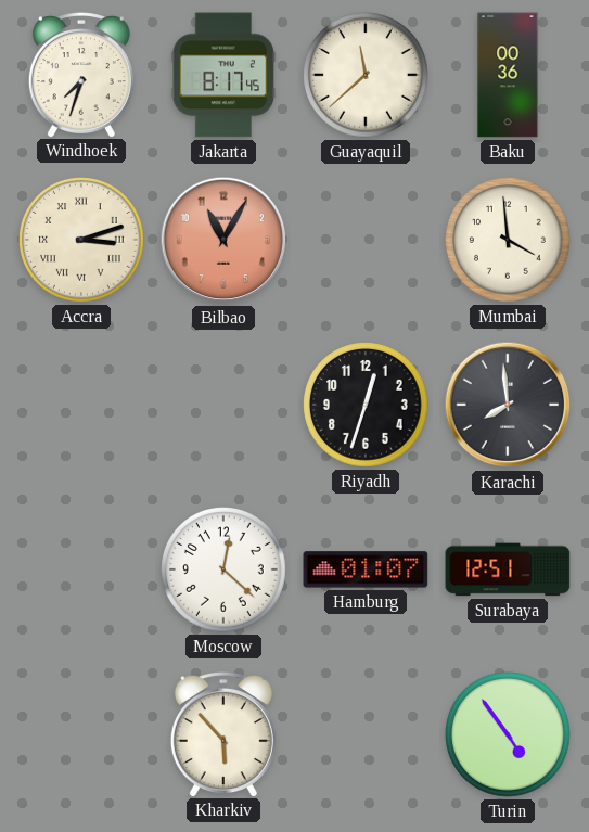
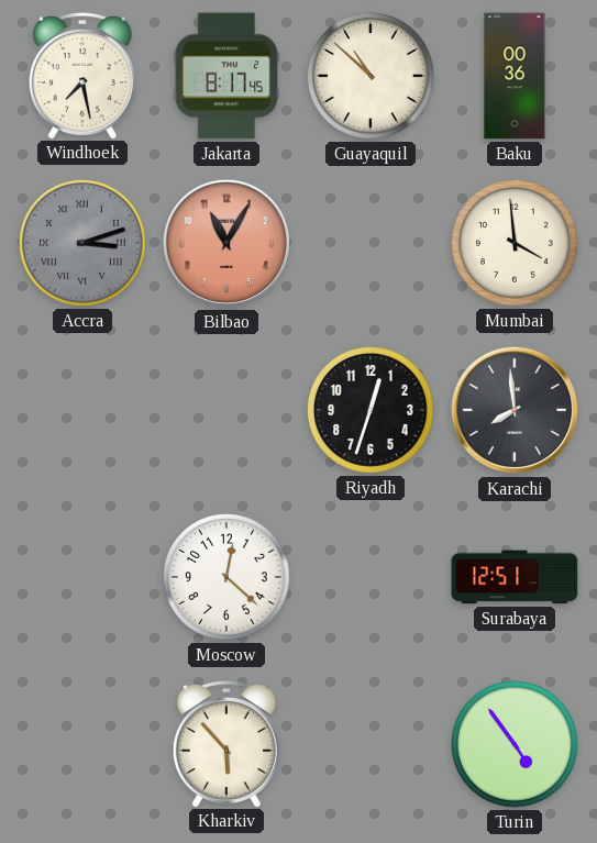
Windhoek: 7:33 -> 7:28
Guayaquil: 11:38 -> 10:52
Accra dial: cream -> grey
Hamburg: 01:07 -> none
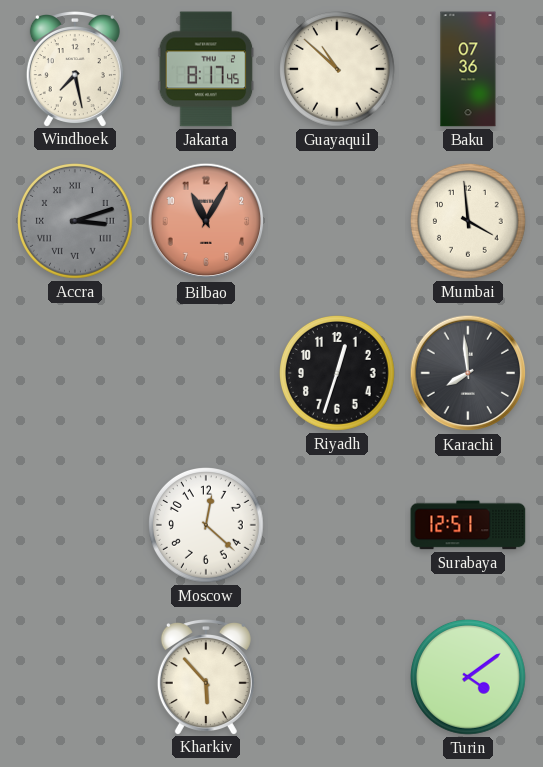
Baku: 00:36 -> 07:36
Turin: 4:54 -> 4:09
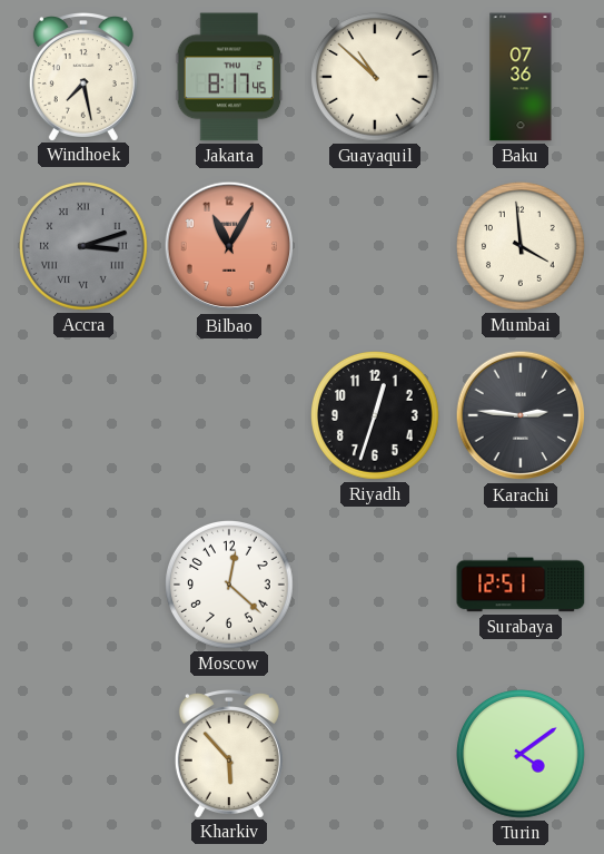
Karachi: 7:59 -> 2:46
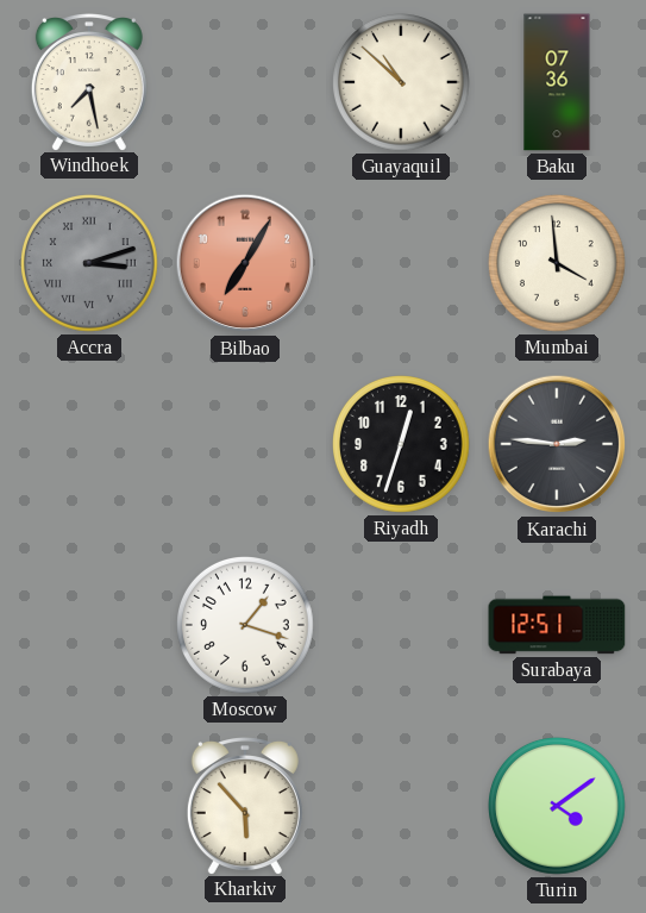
Jakarta: 8:17 -> none
Bilbao: 11:05 -> 7:05
Moscow: 12:22 -> 1:18
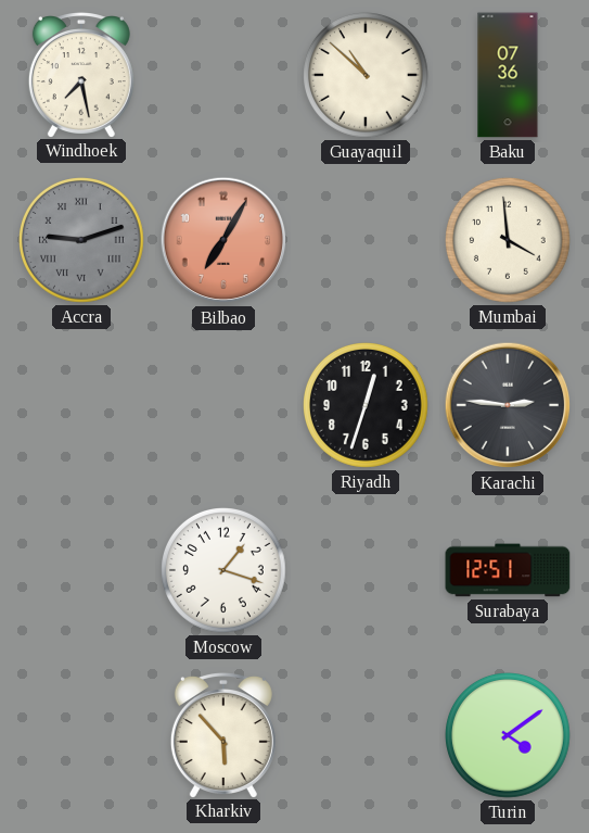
Accra: 3:12 -> 9:12
